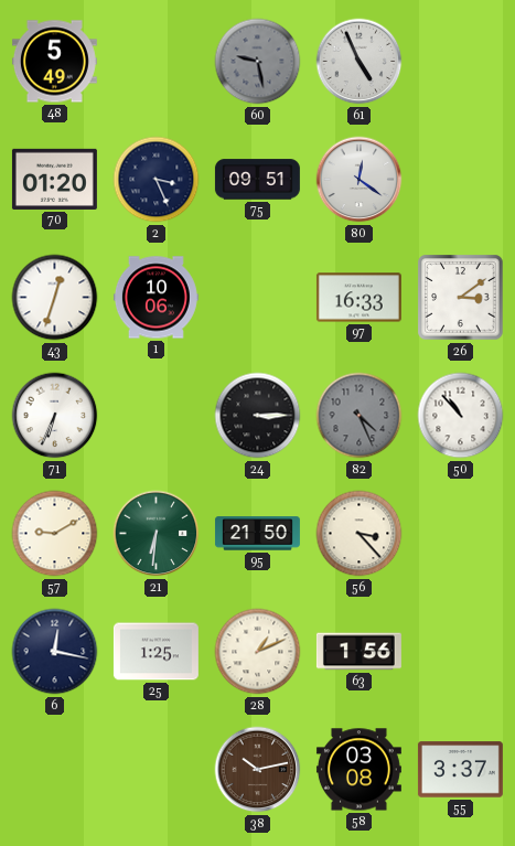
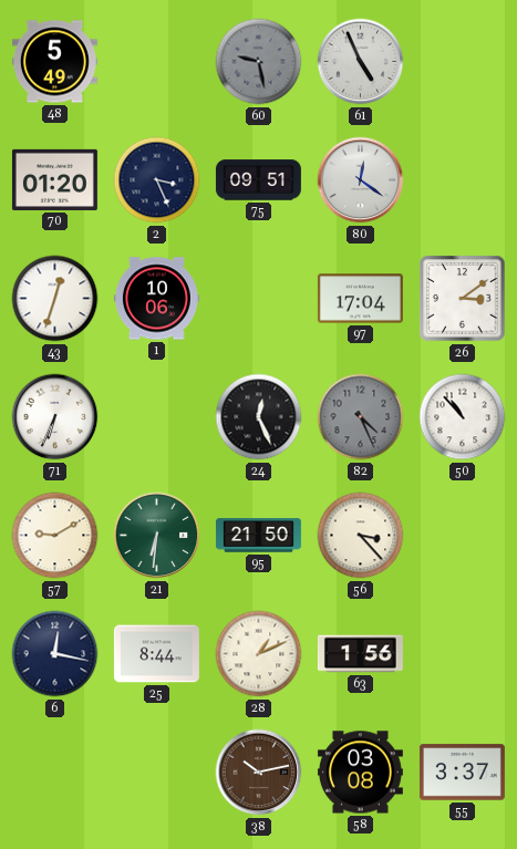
97: 16:33 -> 17:04
24: 3:15 -> 12:26
25: 1:25 -> 8:44
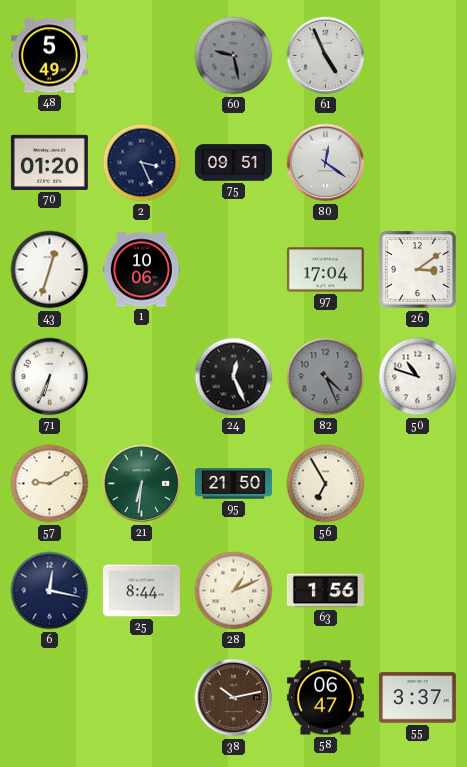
50: 10:53 -> 10:48
56: 3:23 -> 6:55
58: 03:08 -> 06:47
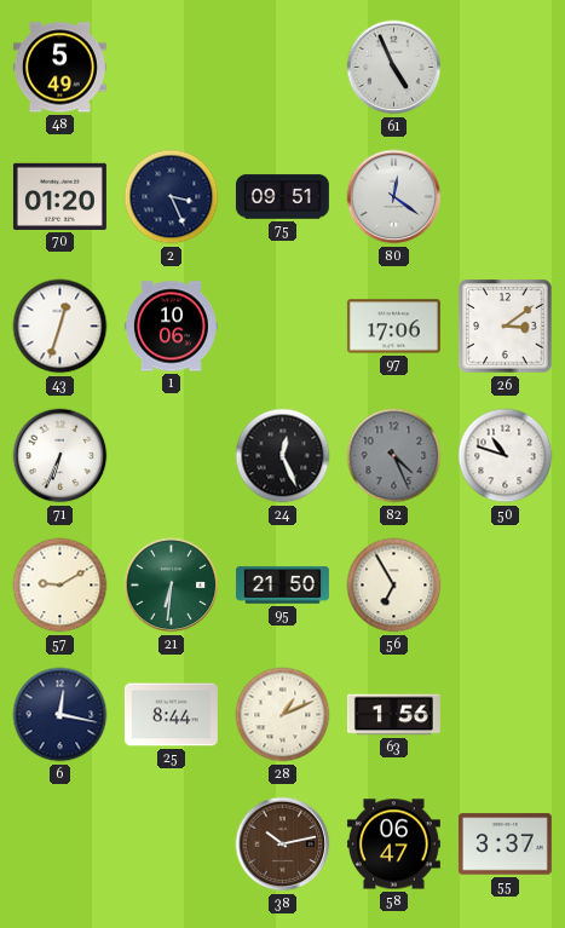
60: 9:28 -> none
97: 17:04 -> 17:06
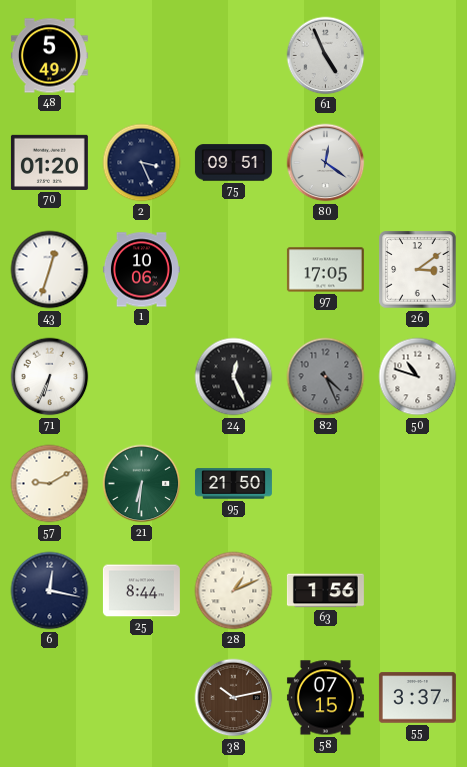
97: 17:06 -> 17:05
56: 6:55 -> none
58: 06:47 -> 07:15
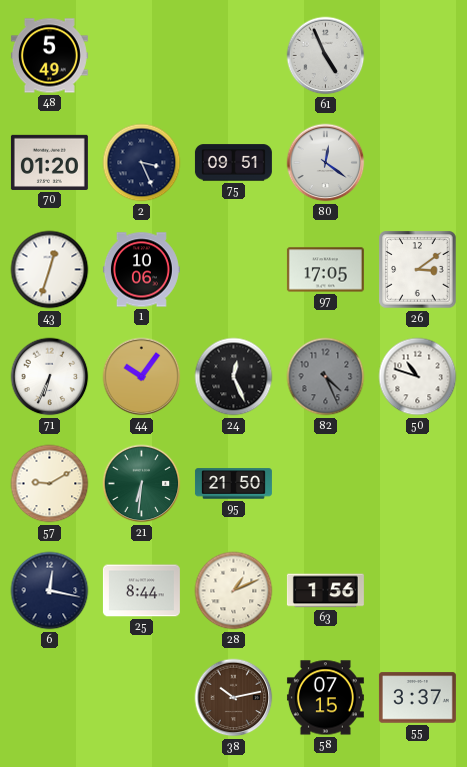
44: none -> 10:06
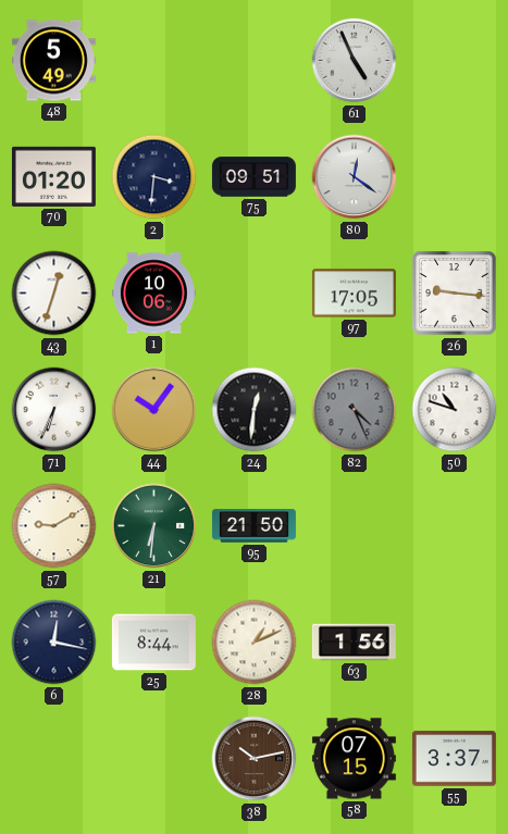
2: 3:26 -> 3:31
26: 3:09 -> 9:16
24: 12:26 -> 12:31
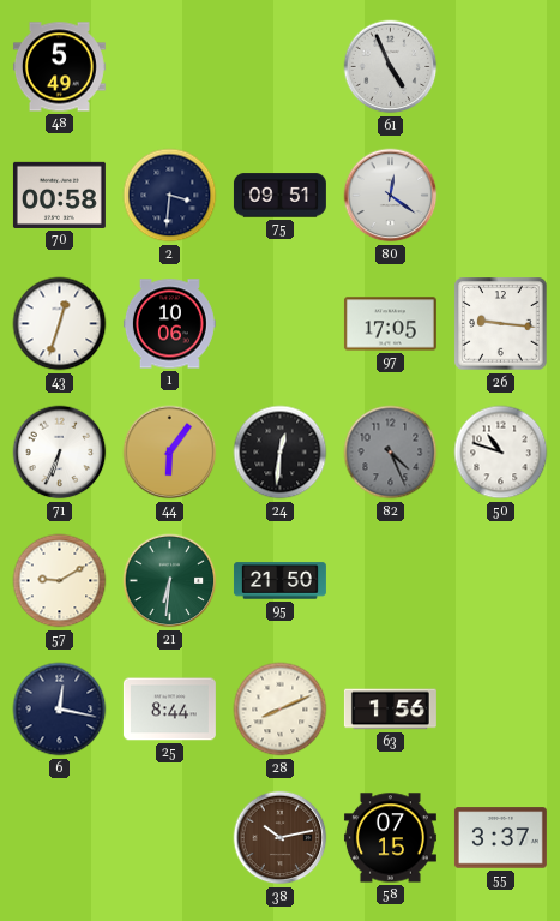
70: 01:20 -> 00:58
44: 10:06 -> 6:06
28: 1:11 -> 8:11
